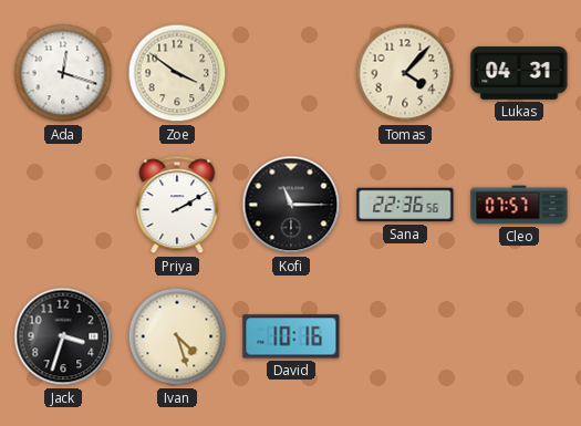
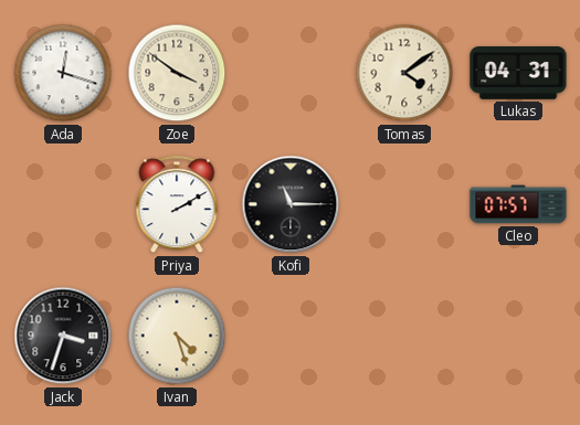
Tomas: 4:07 -> 4:09
Sana: 22:36 -> none
David: 10:16 -> none
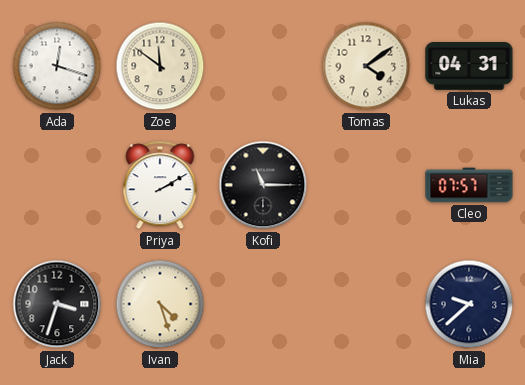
Zoe: 3:51 -> 11:51
Mia: none -> 9:38
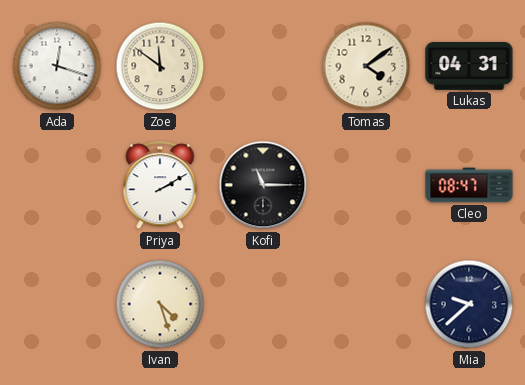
Cleo: 07:57 -> 08:47
Jack: 3:33 -> none
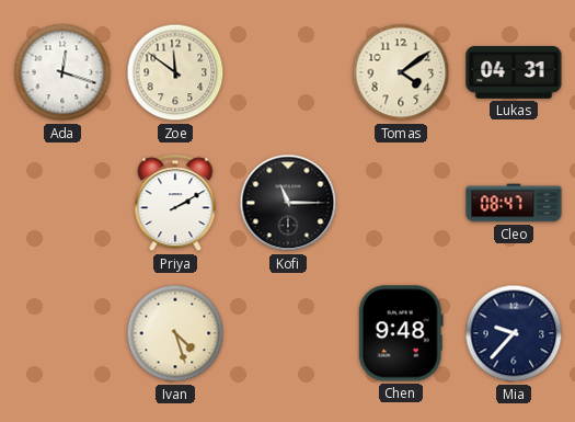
Chen: none -> 9:48
Mia: 9:38 -> 9:37
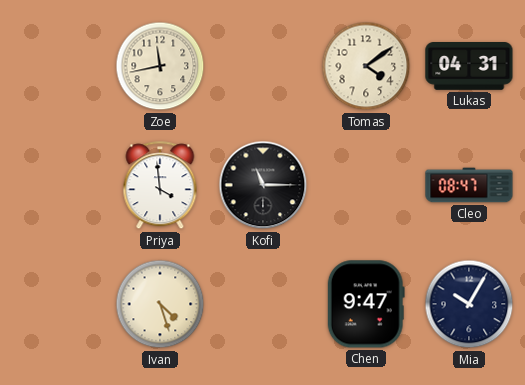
Ada: 12:18 -> none
Zoe: 11:51 -> 11:43
Priya: 2:10 -> 3:59
Chen: 9:48 -> 9:47
Mia: 9:37 -> 10:05
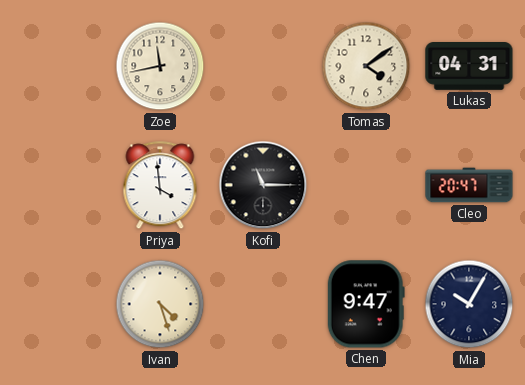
Cleo: 08:47 -> 20:47
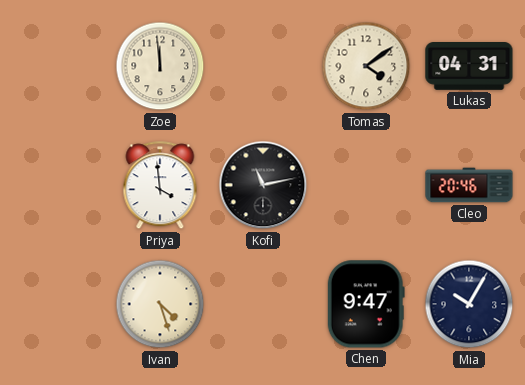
Zoe: 11:43 -> 11:59
Kofi: 11:15 -> 11:13
Cleo: 20:47 -> 20:46
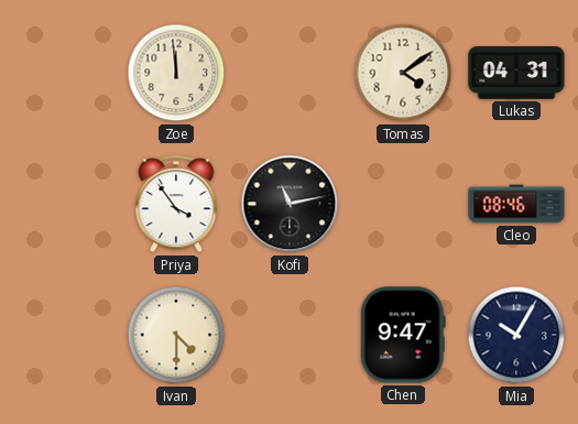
Priya: 3:59 -> 3:54
Cleo: 20:46 -> 08:46
Ivan: 4:27 -> 4:30
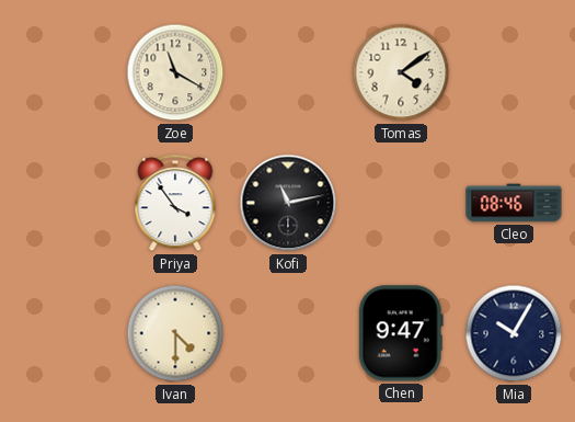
Zoe: 11:59 -> 11:20
Lukas: 04:31 -> none
